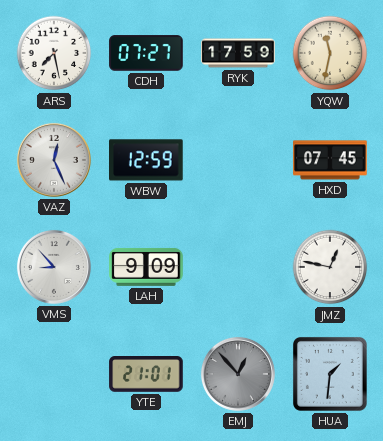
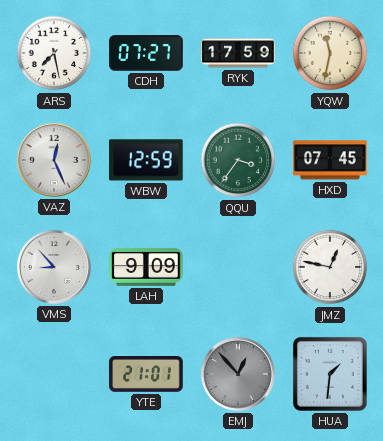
QQU: none -> 3:36
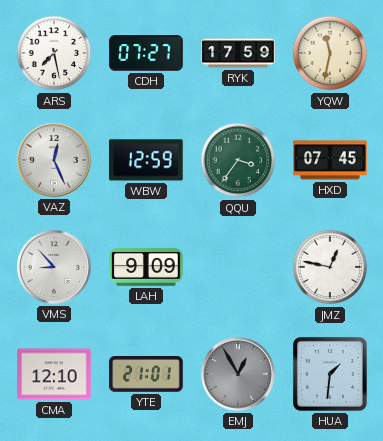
CMA: none -> 12:10
EMJ: 12:53 -> 12:55
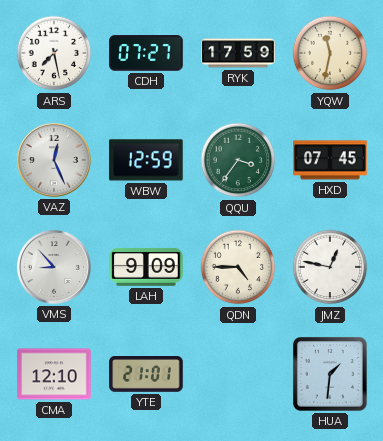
QDN: none -> 4:45
EMJ: 12:55 -> none
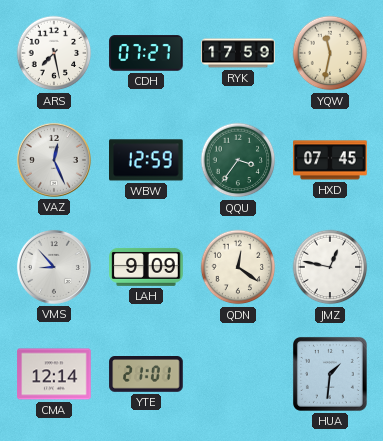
QDN: 4:45 -> 12:21
CMA: 12:10 -> 12:14
